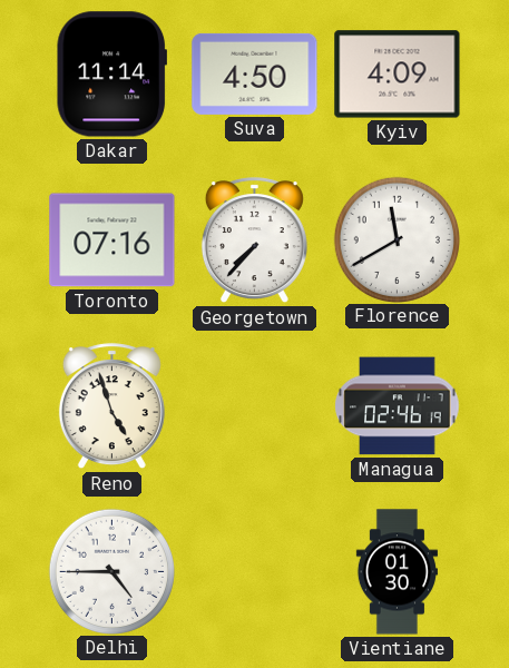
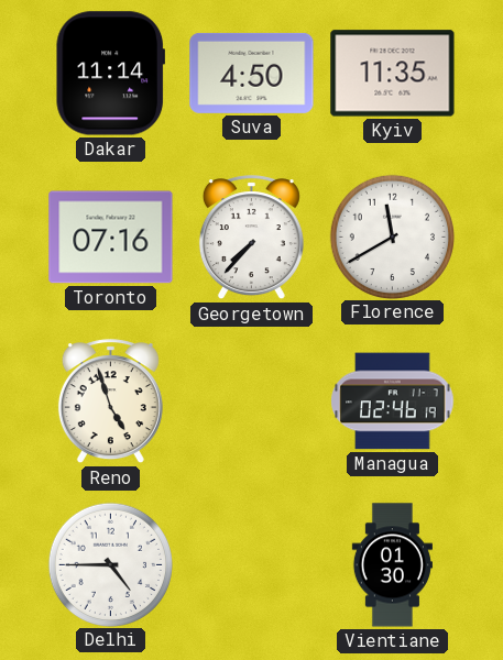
Kyiv: 4:09 -> 11:35
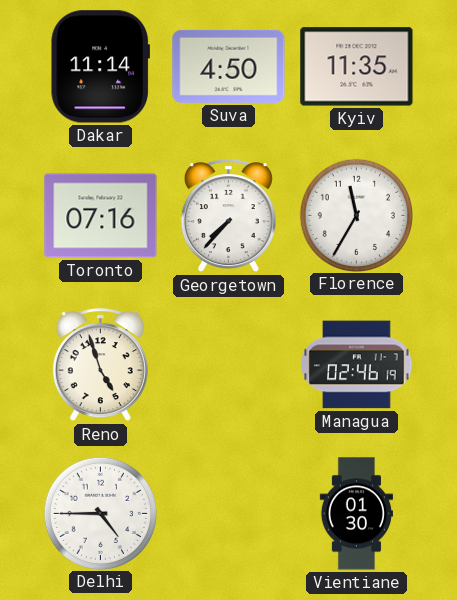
Florence: 11:40 -> 11:35
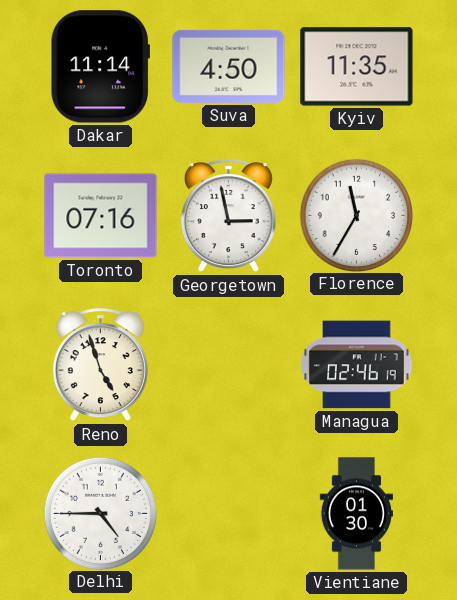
Georgetown: 7:37 -> 2:58
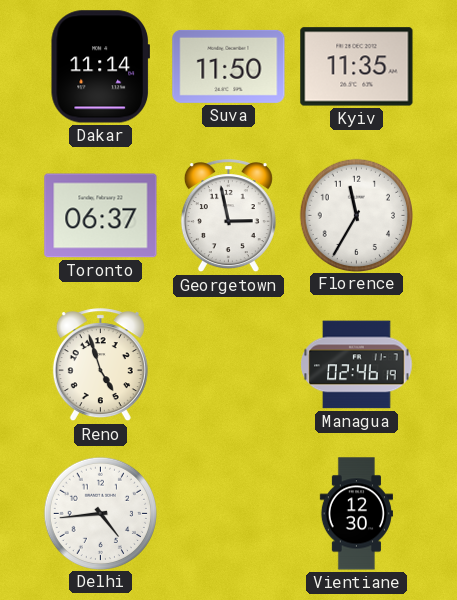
Suva: 4:50 -> 11:50
Toronto: 07:16 -> 06:37
Delhi: 4:45 -> 4:44
Vientiane: 01:30 -> 12:30
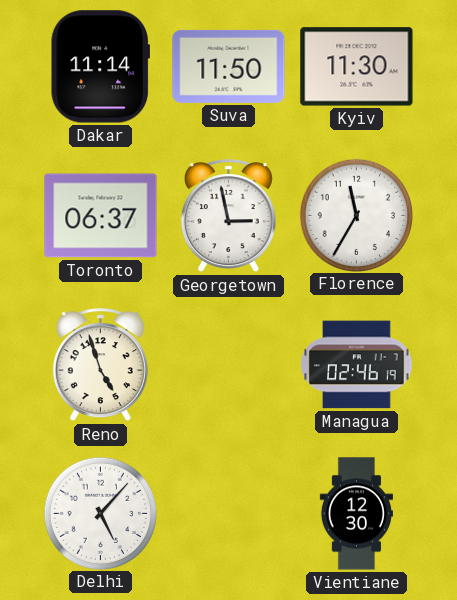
Kyiv: 11:35 -> 11:30
Delhi: 4:44 -> 5:07
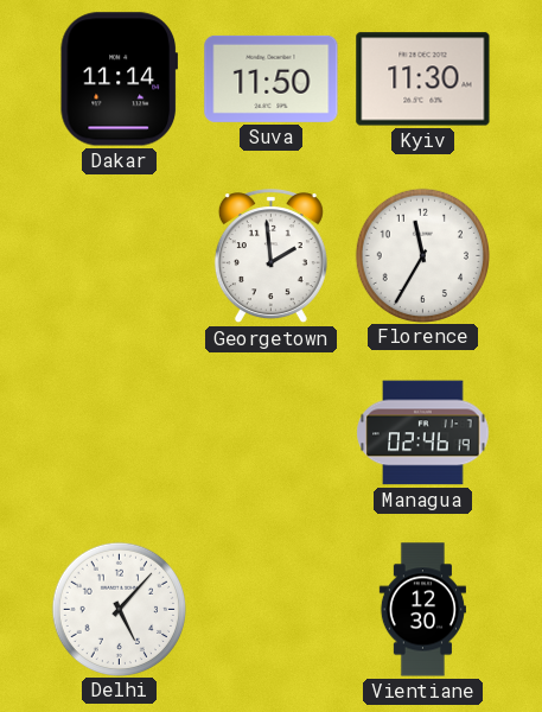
Toronto: 06:37 -> none
Georgetown: 2:58 -> 1:59
Reno: 4:57 -> none
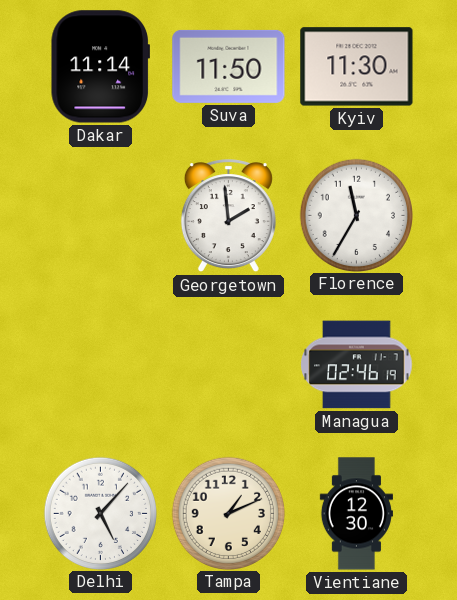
Tampa: none -> 1:11
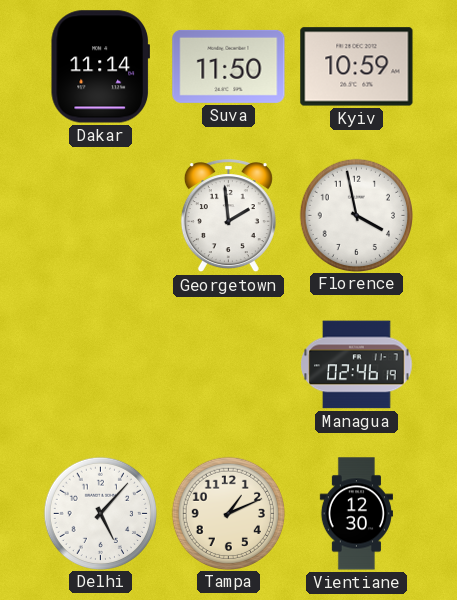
Kyiv: 11:30 -> 10:59
Florence: 11:35 -> 3:58
